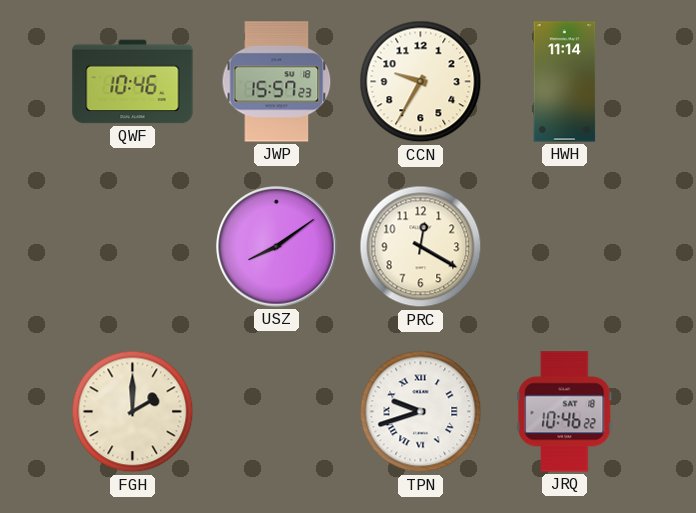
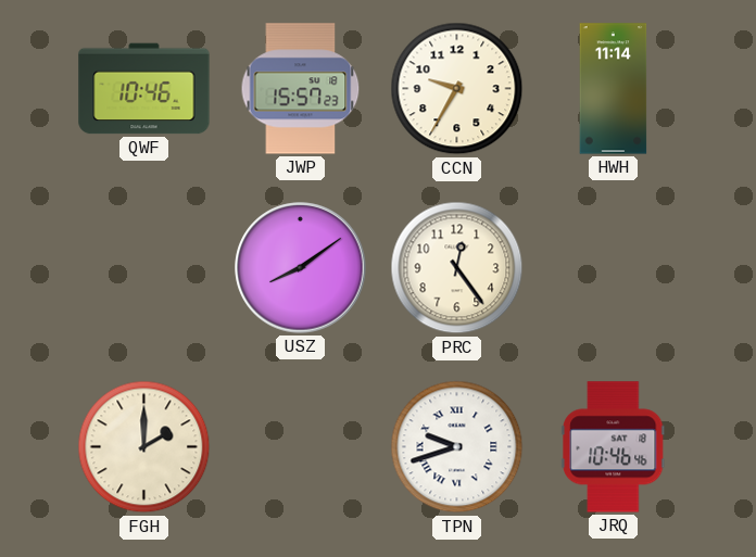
PRC: 12:20 -> 12:24
JRQ: 10:46:22 -> 10:46:46
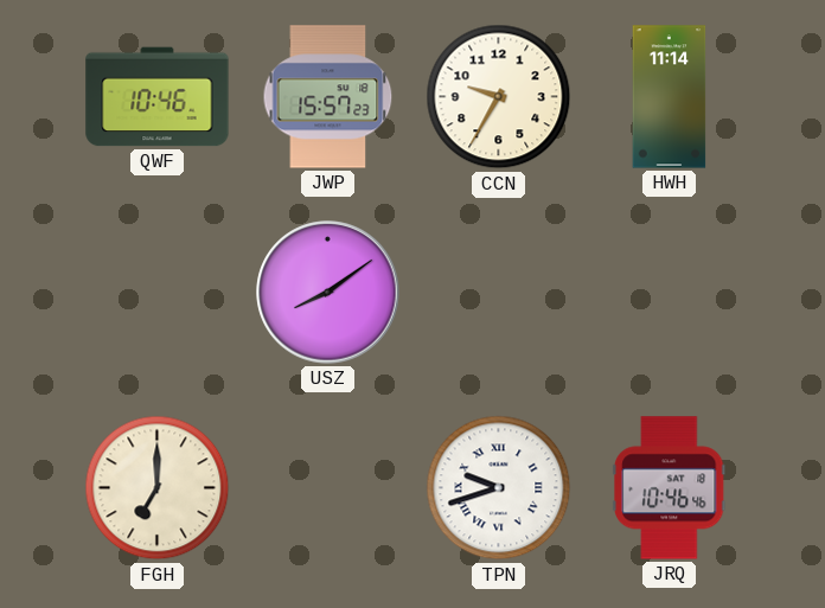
PRC: 12:24 -> none
FGH: 2:00 -> 7:00
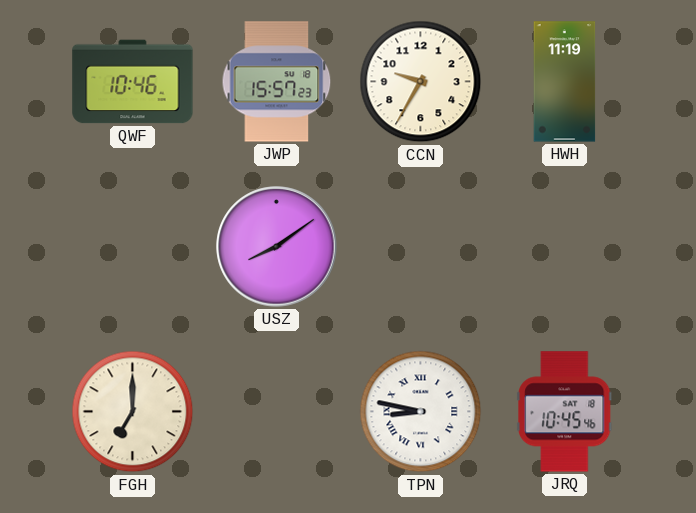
HWH: 11:14 -> 11:19
TPN: 9:42 -> 8:47
JRQ: 10:46 -> 10:45
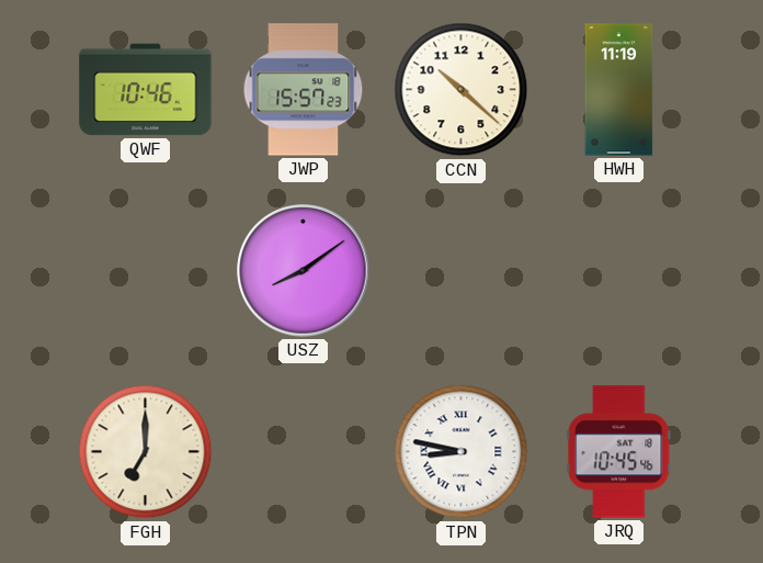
CCN: 9:35 -> 10:22
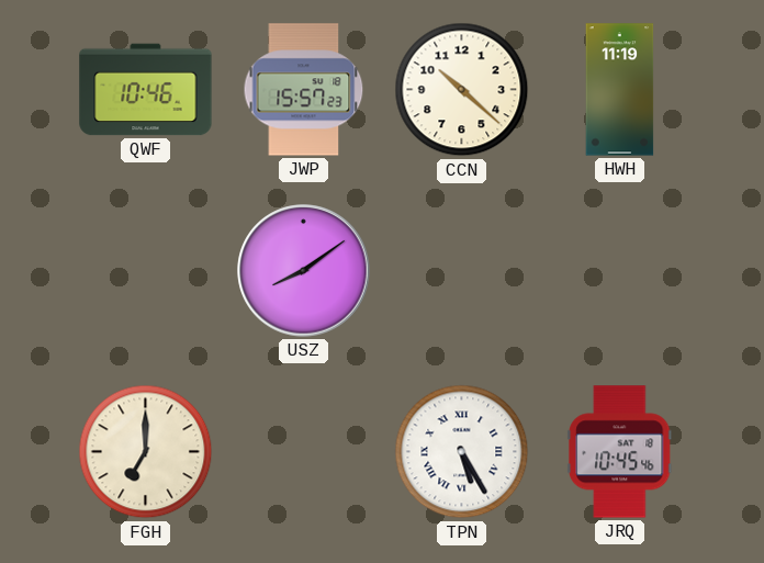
TPN: 8:47 -> 5:25
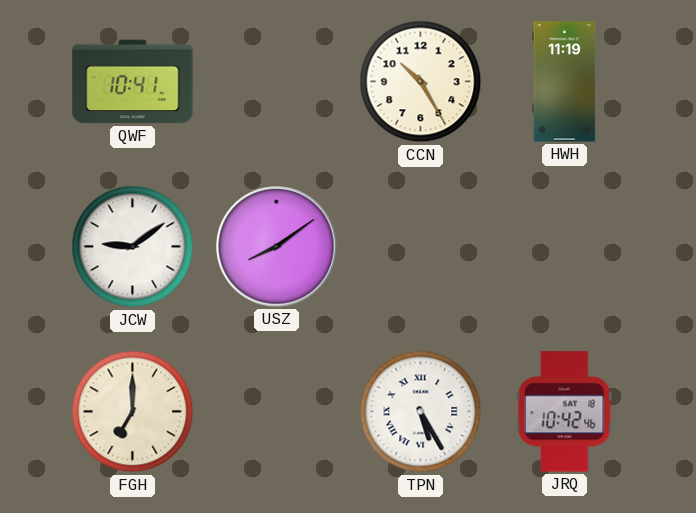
QWF: 10:46 -> 10:41
JWP: 15:57 -> none
CCN: 10:22 -> 10:25
JCW: none -> 9:09
JRQ: 10:45 -> 10:42
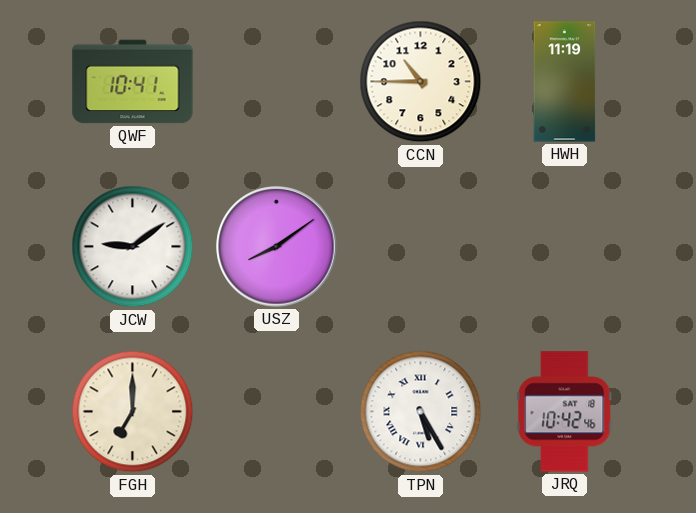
CCN: 10:25 -> 10:45
